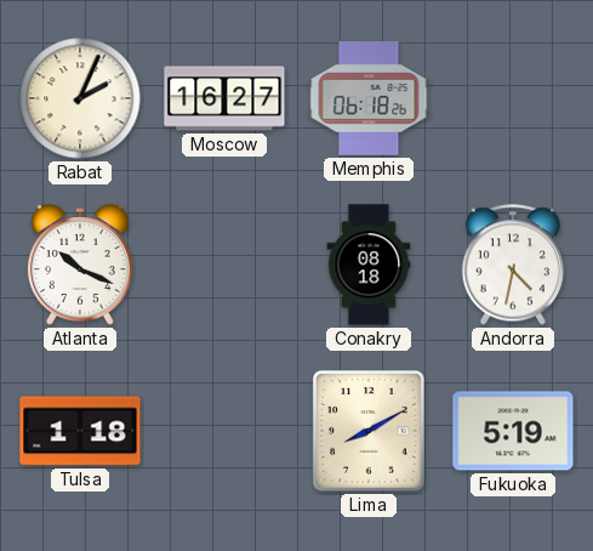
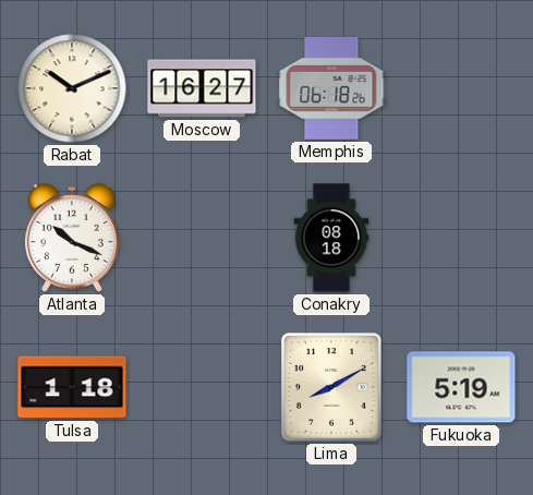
Rabat: 2:04 -> 10:11
Andorra: 4:32 -> none
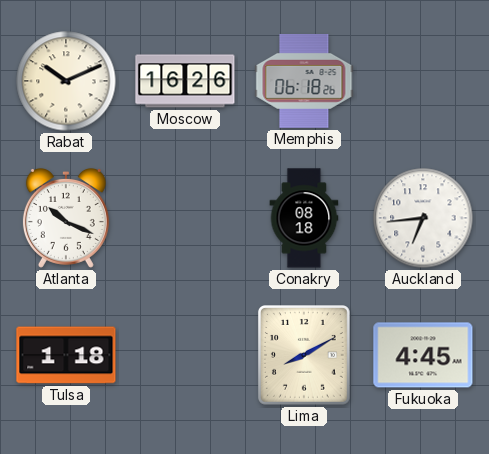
Moscow: 16:27 -> 16:26
Auckland: none -> 6:44
Fukuoka: 5:19 -> 4:45
